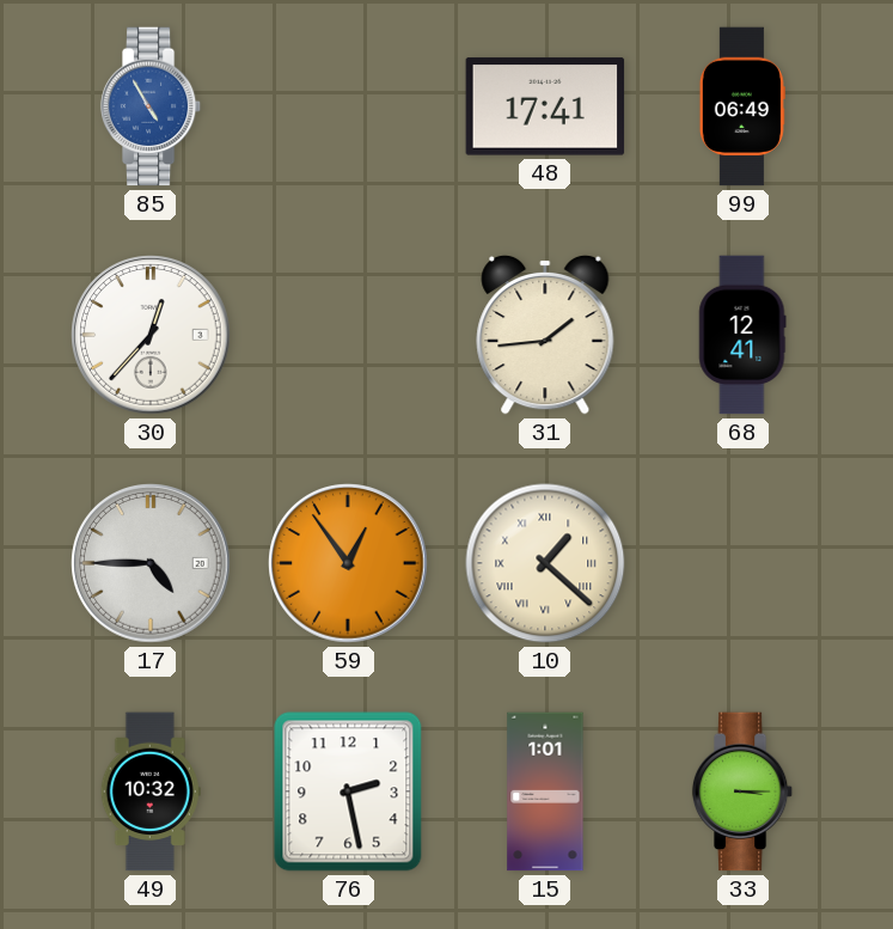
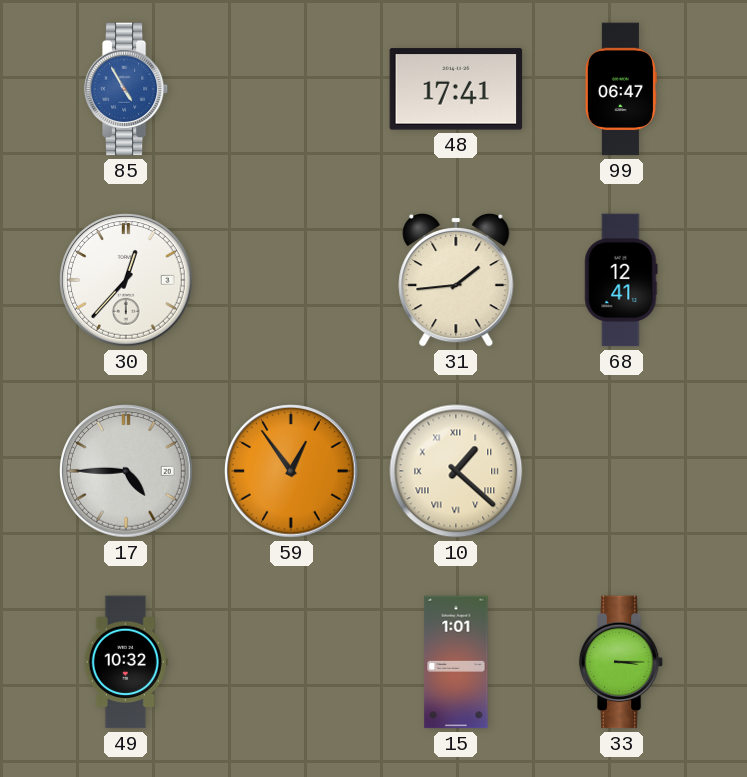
99: 06:49 -> 06:47
76: 2:28 -> none
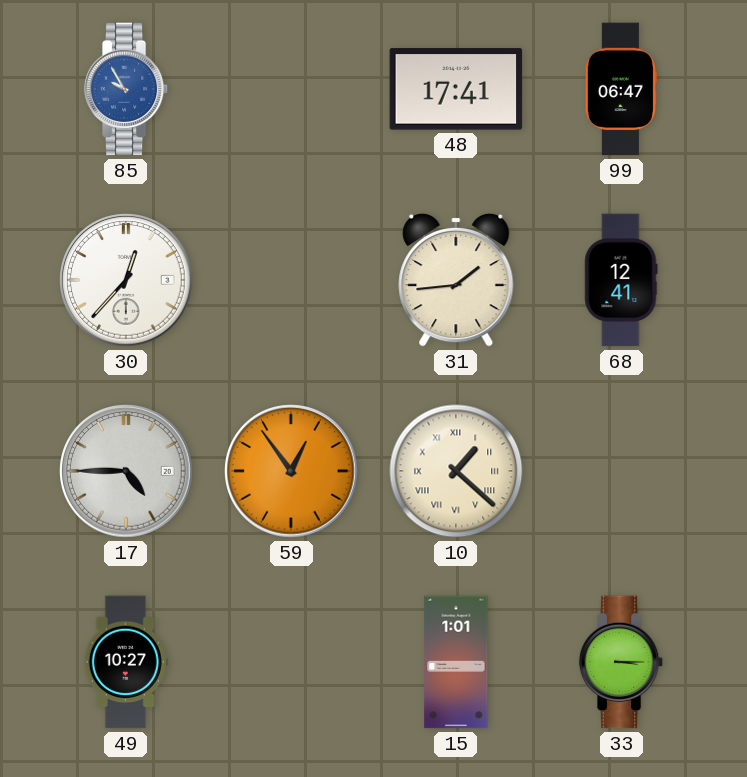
85: 4:55 -> 9:55
49: 10:32 -> 10:27
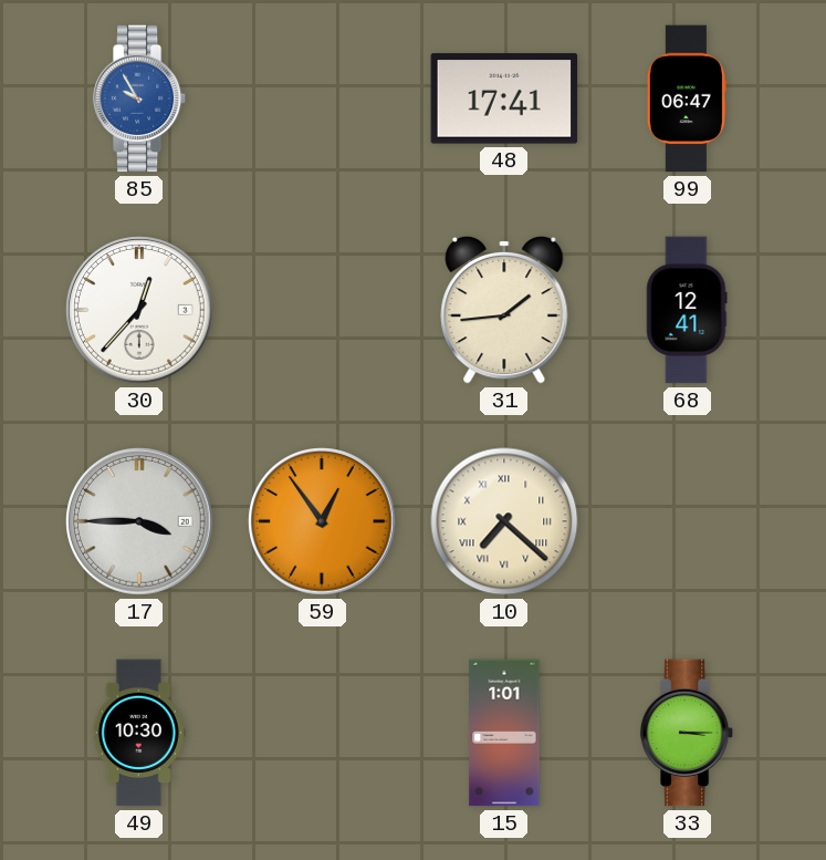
17: 4:45 -> 3:45
10: 1:22 -> 7:22
49: 10:27 -> 10:30
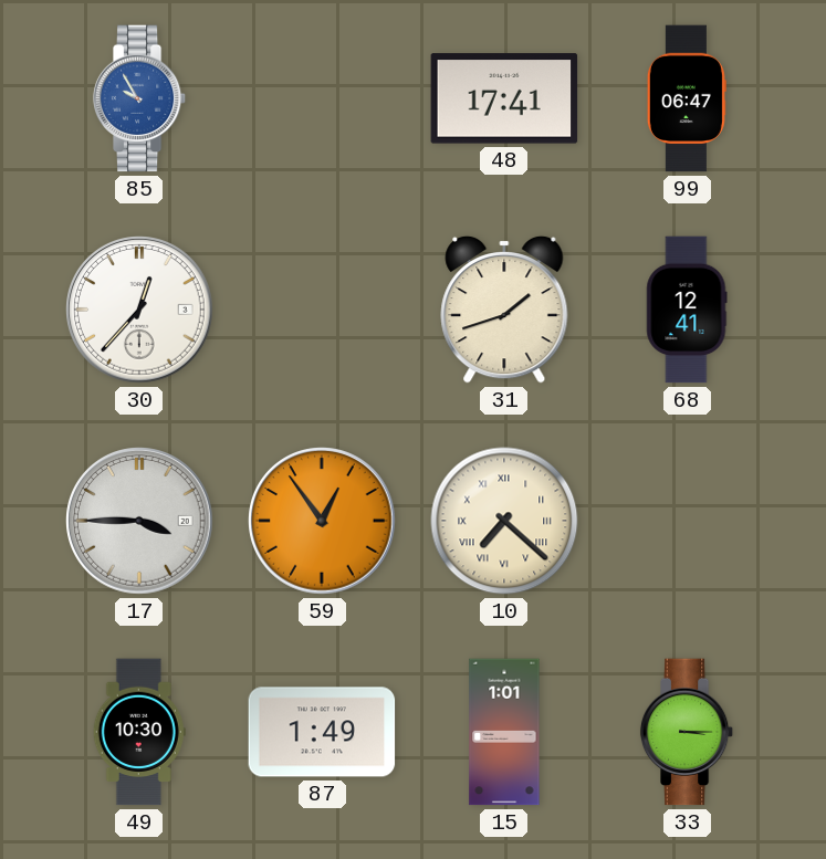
31: 1:44 -> 1:42
87: none -> 1:49
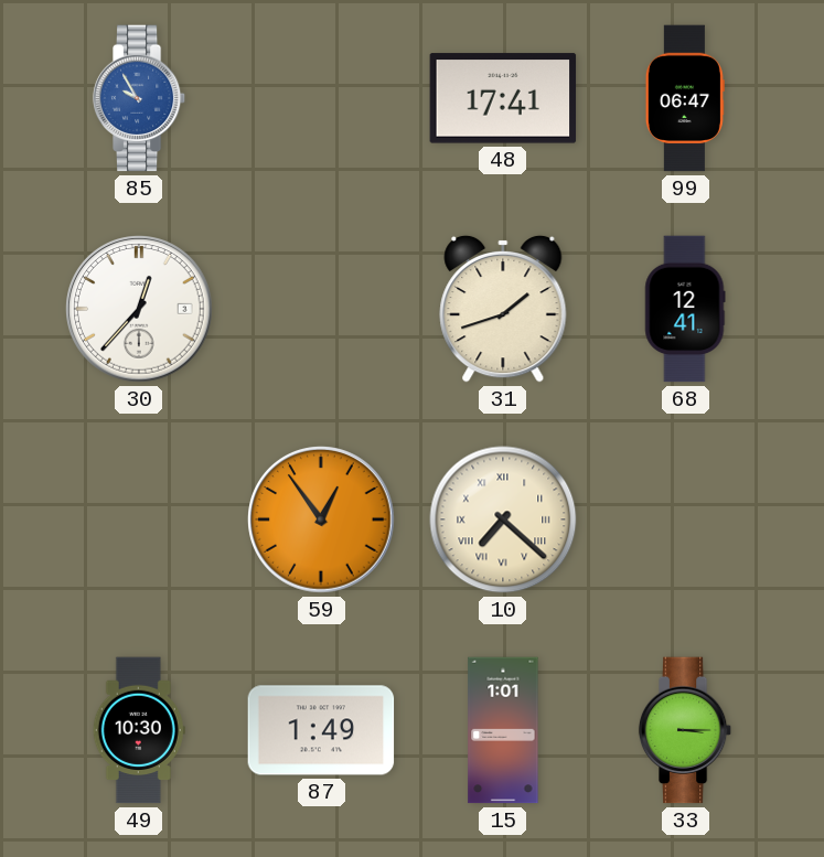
17: 3:45 -> none
